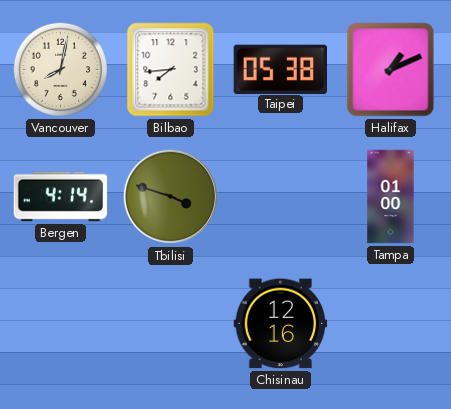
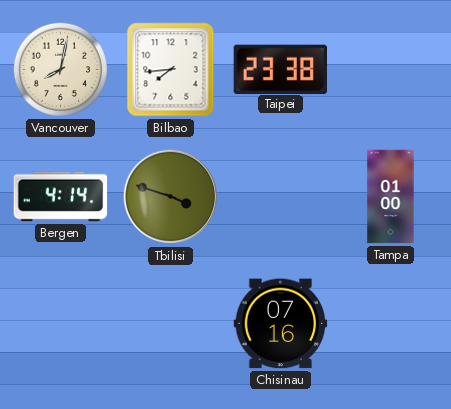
Taipei: 05:38 -> 23:38
Halifax: 1:11 -> none
Chisinau: 12:16 -> 07:16
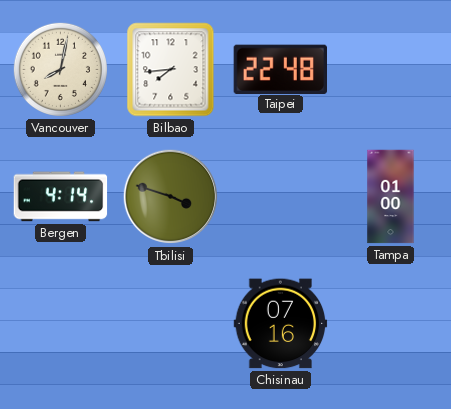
Taipei: 23:38 -> 22:48
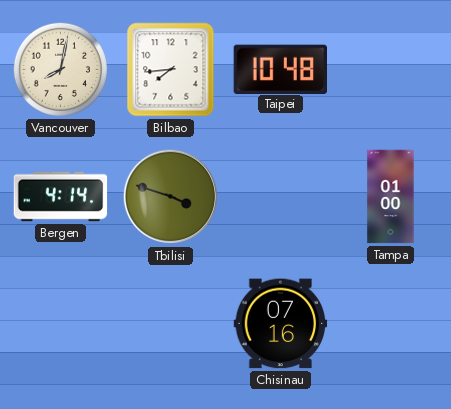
Taipei: 22:48 -> 10:48
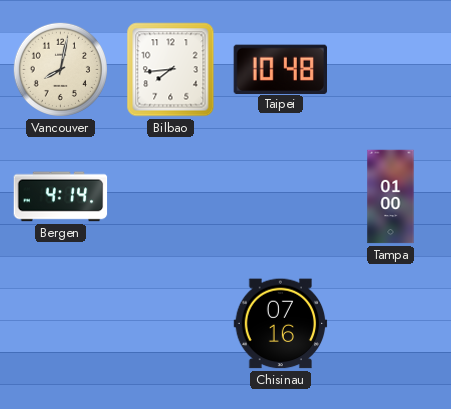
Tbilisi: 3:48 -> none
